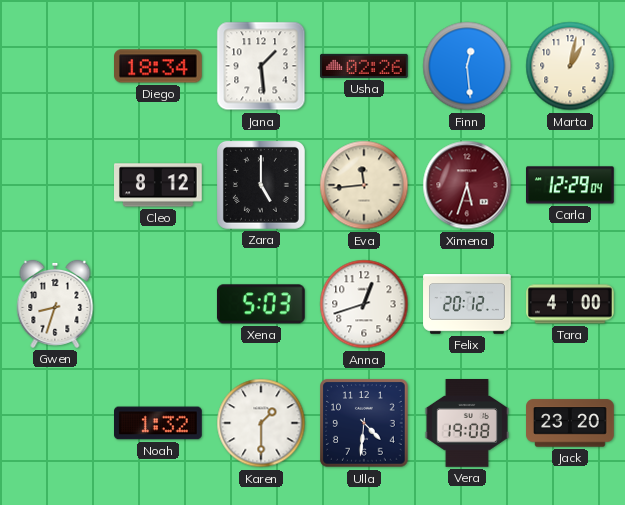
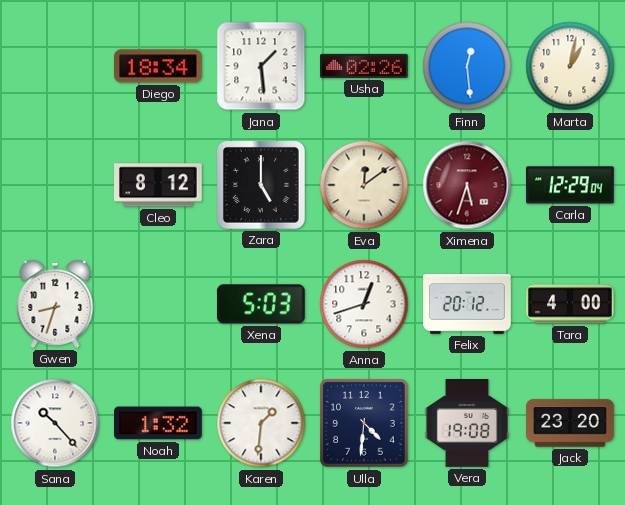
Eva: 11:44 -> 12:09
Sana: none -> 10:23
Karen: 1:30 -> 1:31
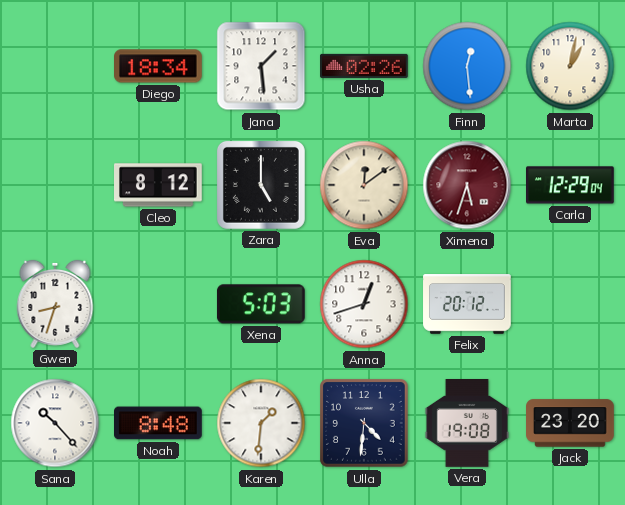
Tara: 4:00 -> none
Noah: 1:32 -> 8:48
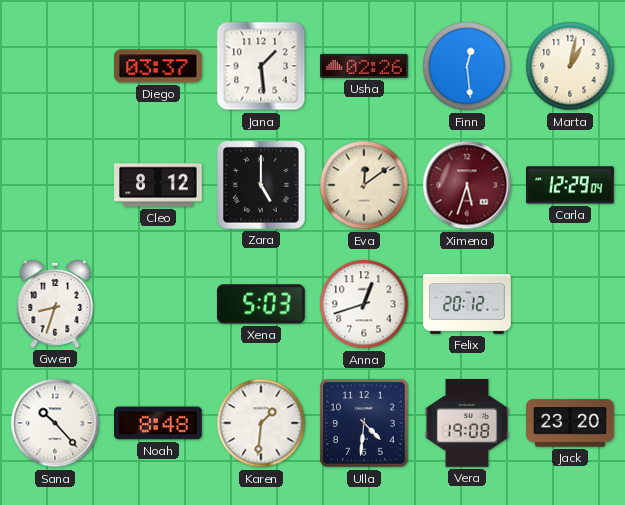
Diego: 18:34 -> 03:37
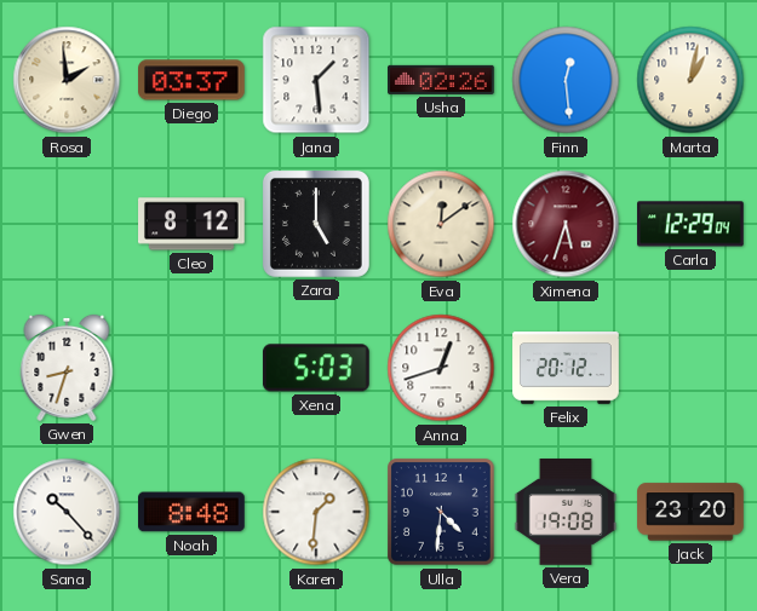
Rosa: none -> 1:59
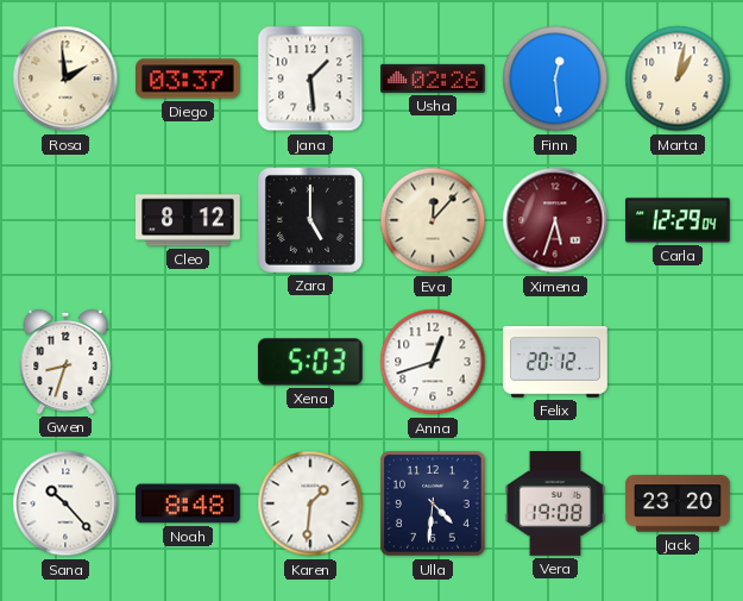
Eva: 12:09 -> 12:07
